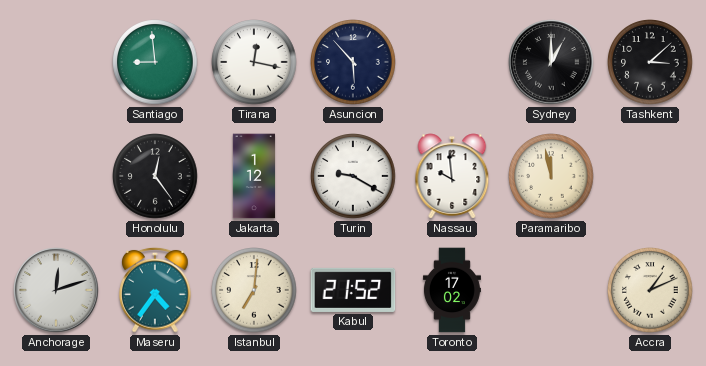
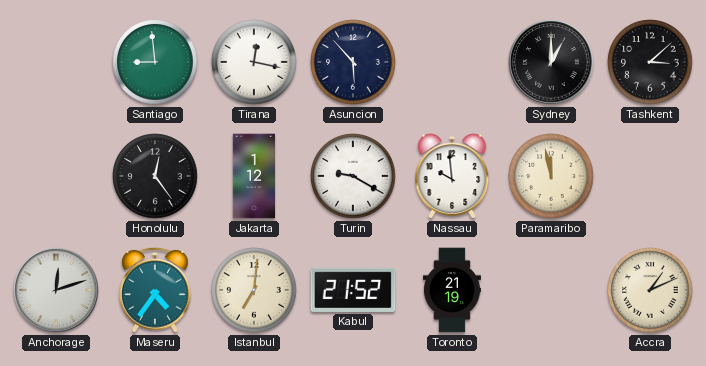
Toronto: 17:02 -> 21:19
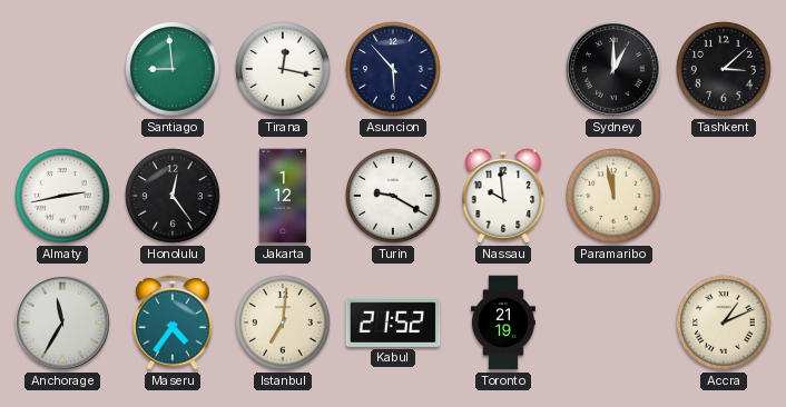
Almaty: none -> 2:43
Anchorage: 12:12 -> 11:35
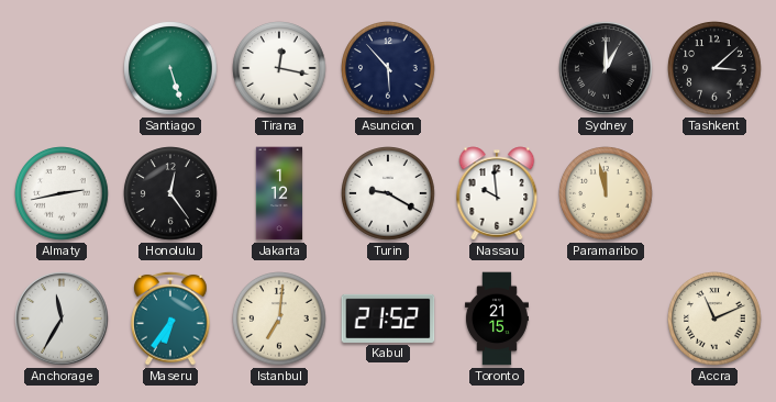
Santiago: 8:59 -> 5:27
Maseru: 4:36 -> 6:36
Toronto: 21:19 -> 21:15
Accra: 1:11 -> 11:11
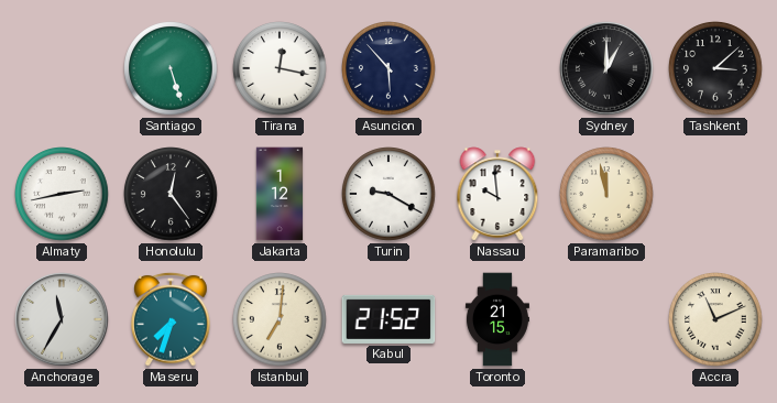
Maseru: 6:36 -> 7:33
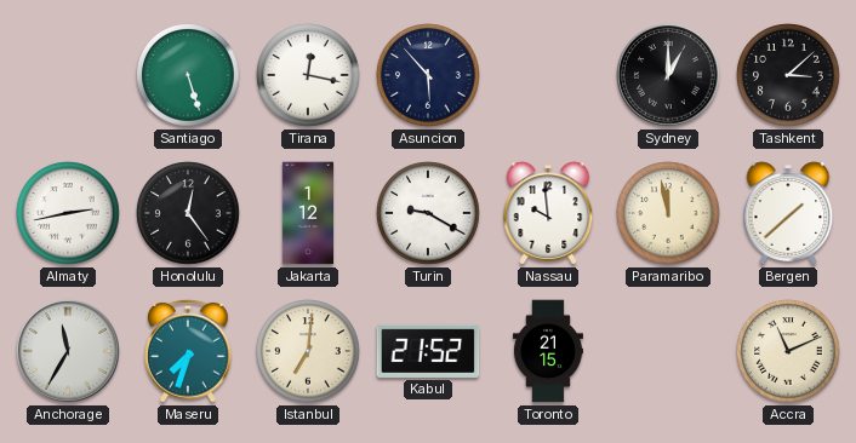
Bergen: none -> 1:38
